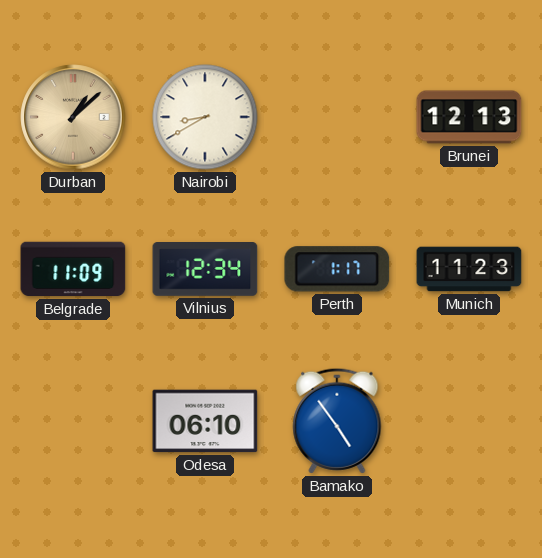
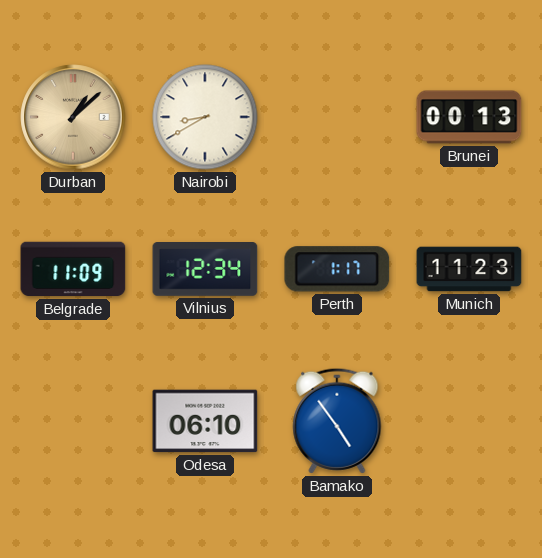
Brunei: 12:13 -> 00:13
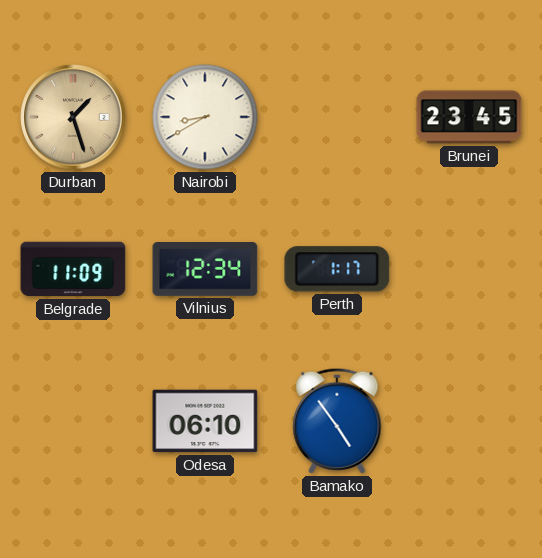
Durban: 1:08 -> 1:27
Brunei: 00:13 -> 23:45
Munich: 11:23 -> none
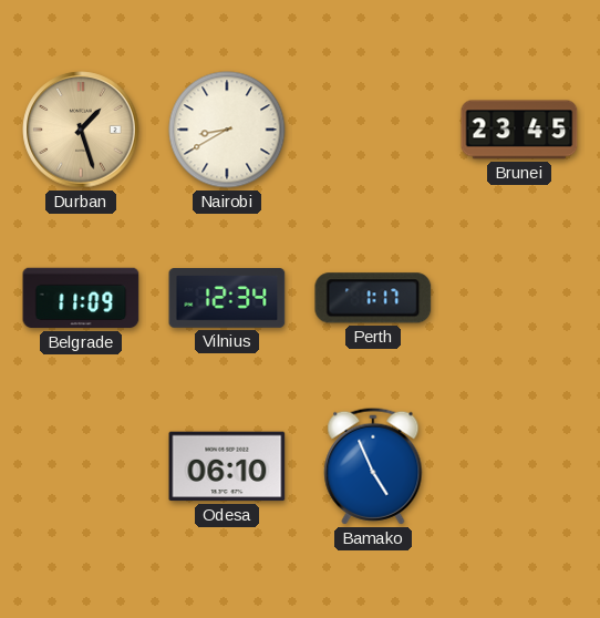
Bamako: 4:54 -> 4:56
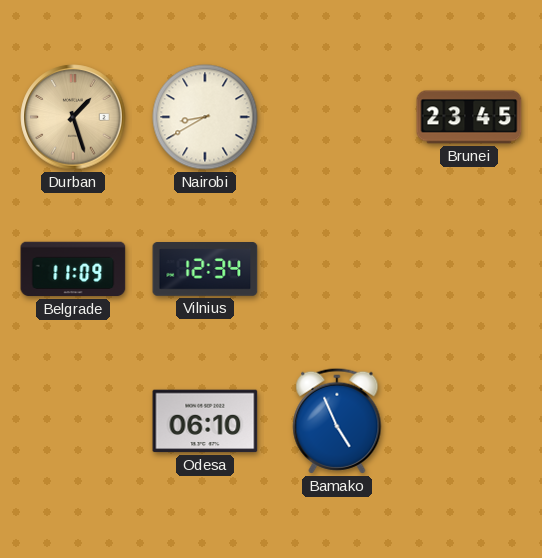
Perth: 1:17 -> none
